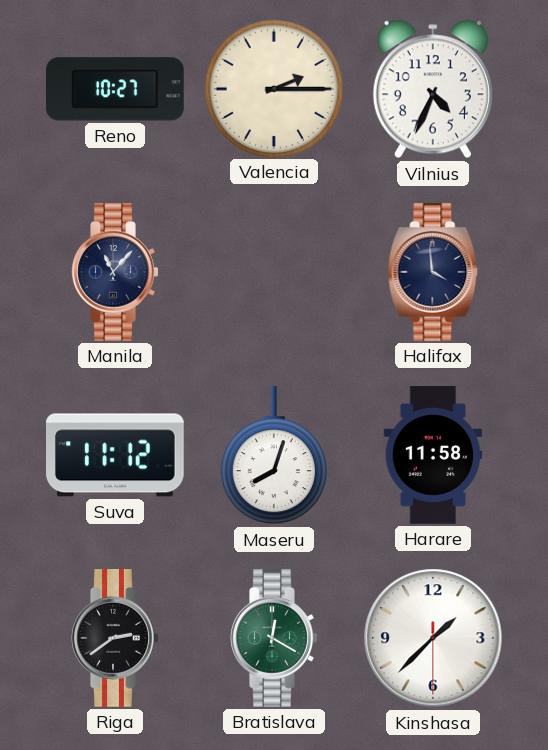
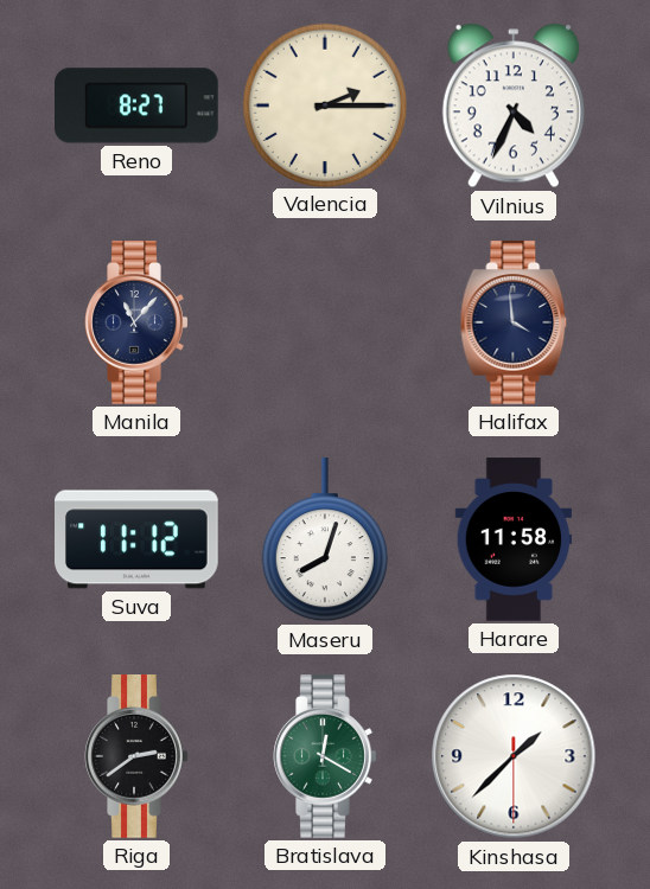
Reno: 10:27 -> 8:27
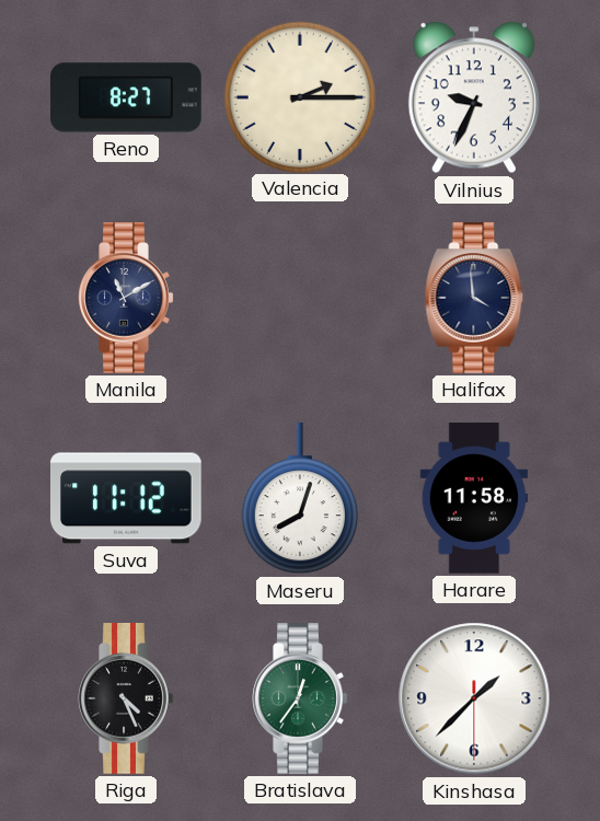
Vilnius: 4:34 -> 9:34
Manila: 11:07 -> 11:10
Riga: 2:39 -> 4:26
Bratislava: 12:20 -> 12:36
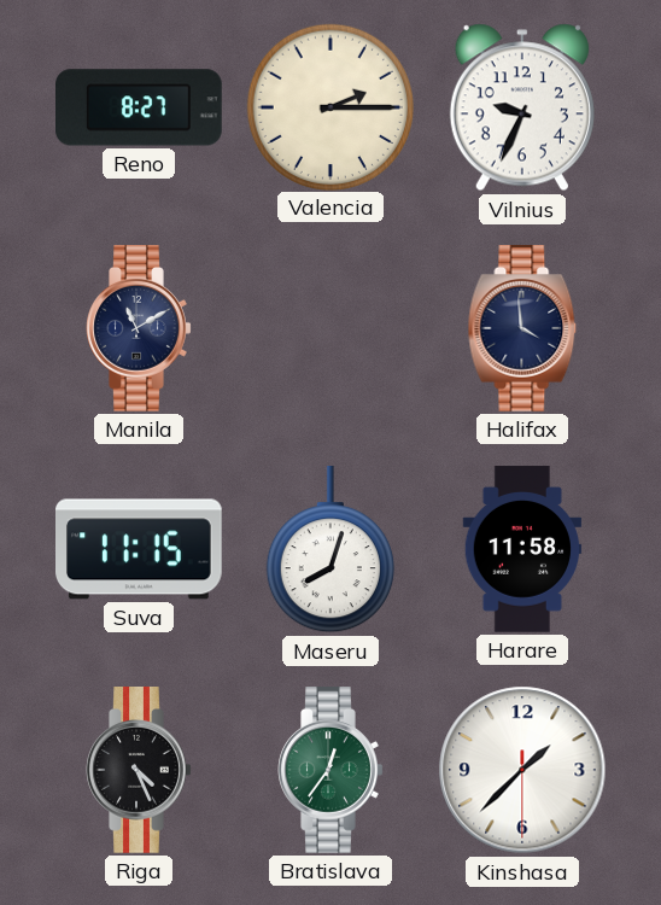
Suva: 11:12 -> 11:15
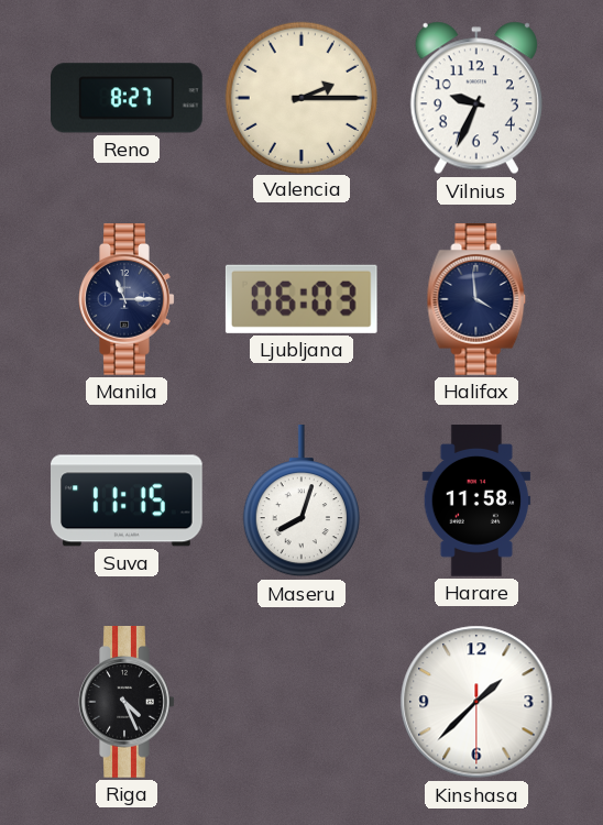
Manila: 11:10 -> 11:15
Ljubljana: none -> 06:03
Bratislava: 12:36 -> none
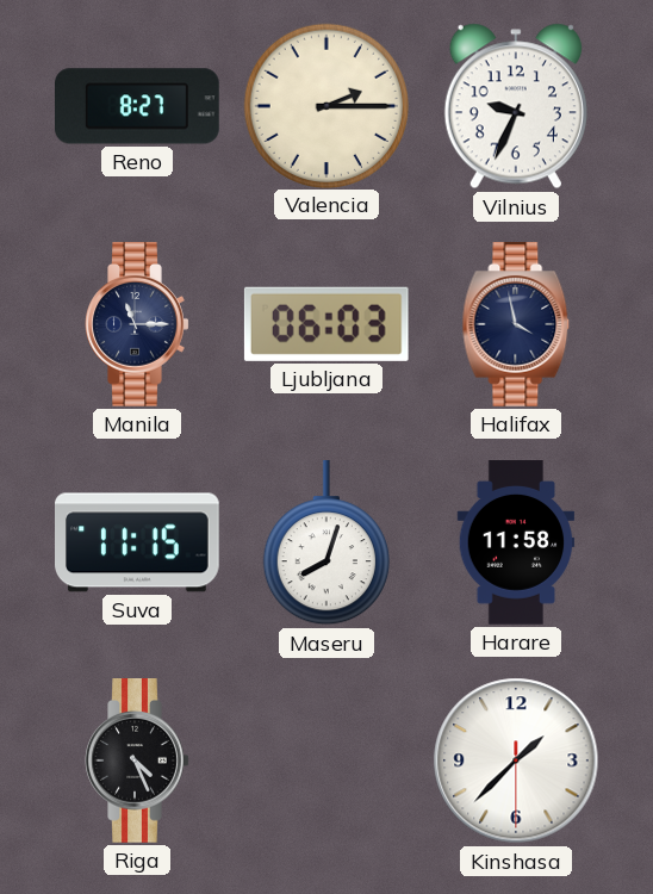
Halifax: 3:59 -> 3:58
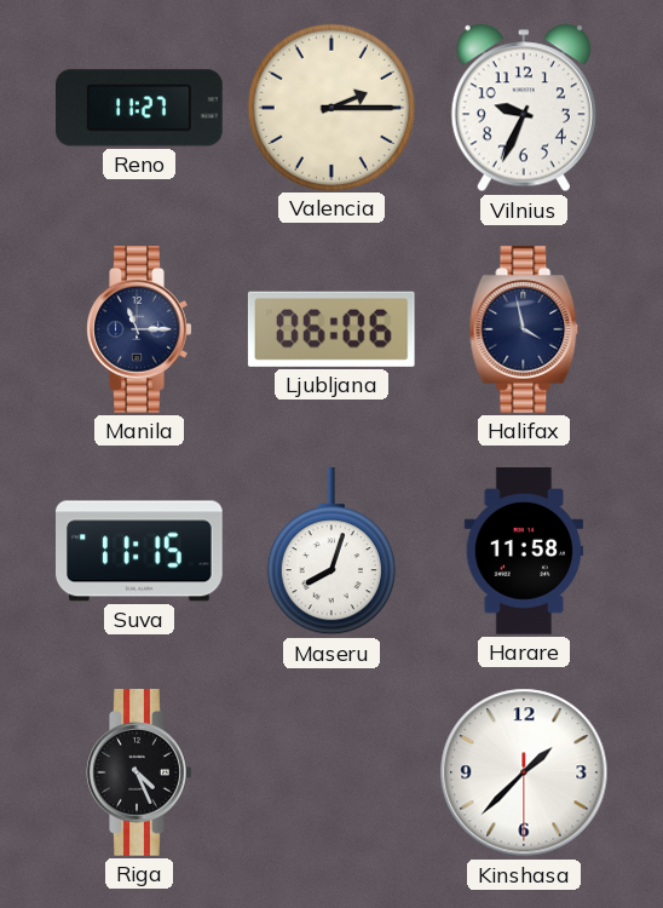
Reno: 8:27 -> 11:27
Ljubljana: 06:03 -> 06:06
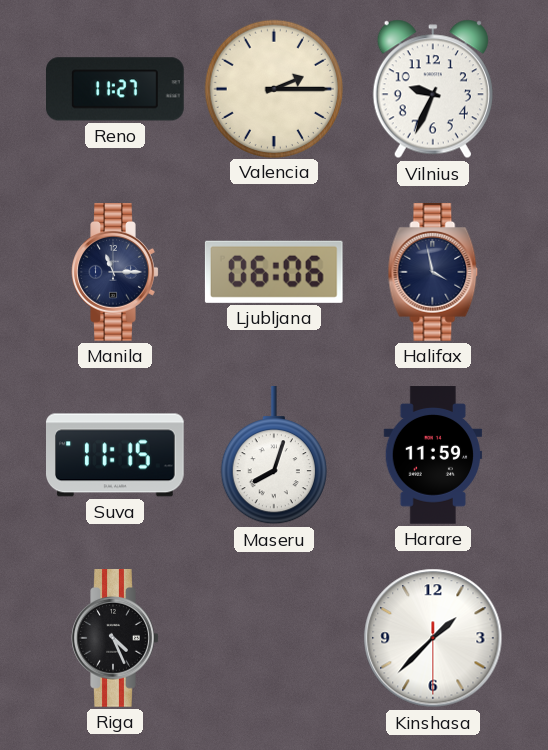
Harare: 11:58 -> 11:59
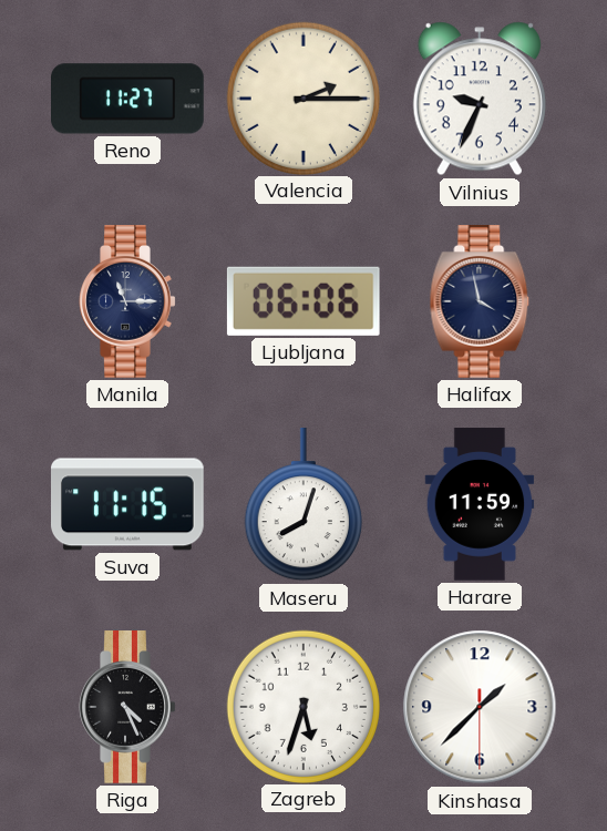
Zagreb: none -> 5:33
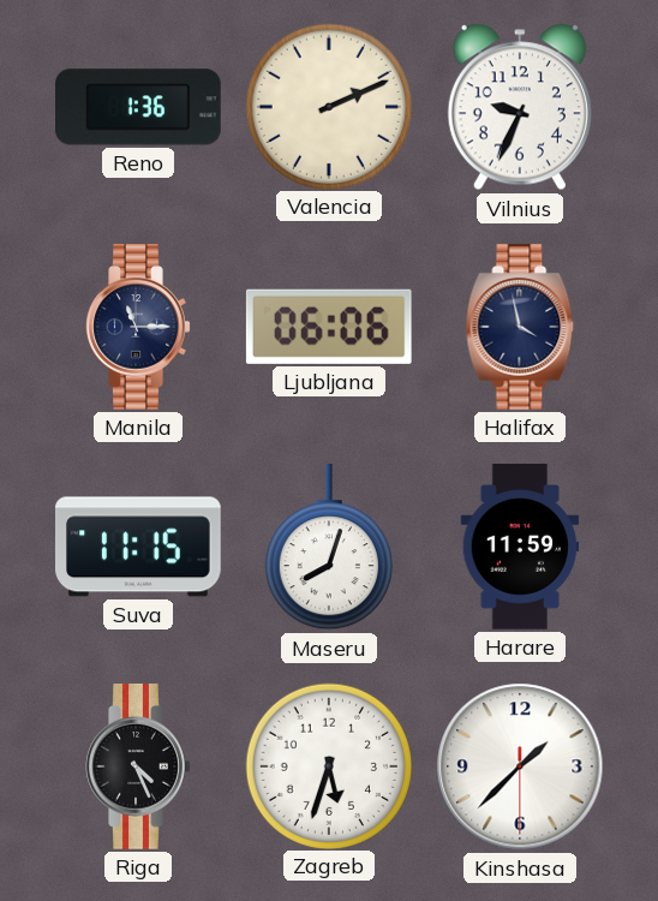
Reno: 11:27 -> 1:36
Valencia: 2:15 -> 2:11
